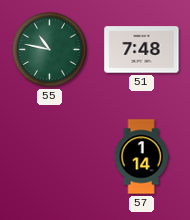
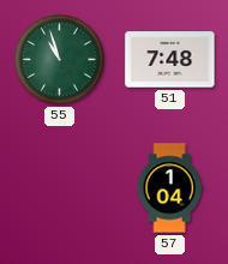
55: 10:47 -> 10:57
57: 1:14 -> 1:04
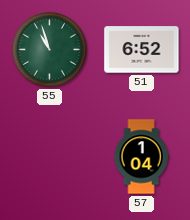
51: 7:48 -> 6:52
